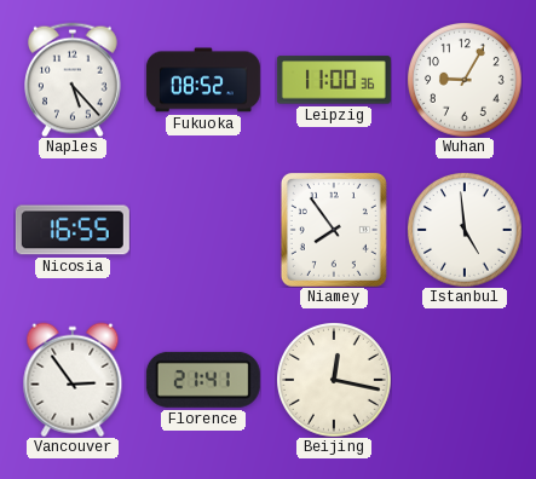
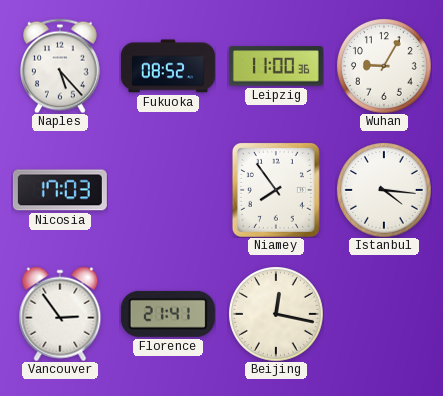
Nicosia: 16:55 -> 17:03
Istanbul: 4:59 -> 4:16
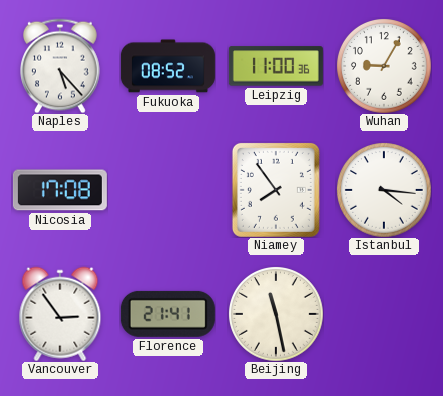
Nicosia: 17:03 -> 17:08
Beijing: 12:17 -> 11:28
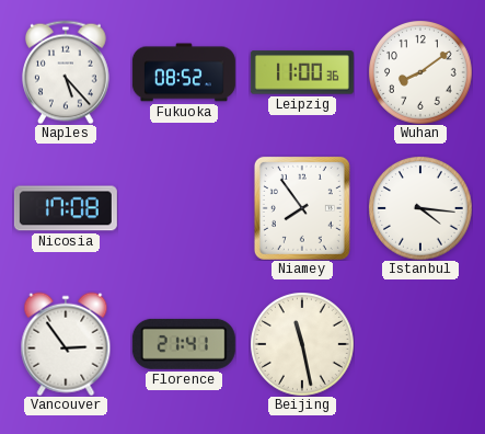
Wuhan: 9:05 -> 8:09
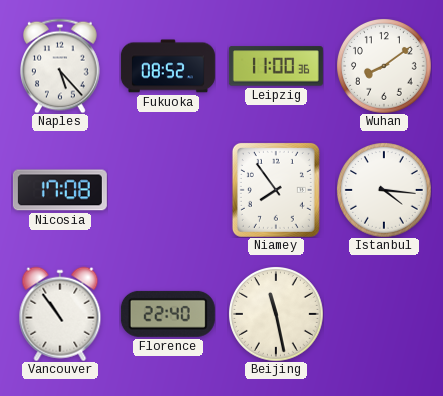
Vancouver: 2:54 -> 10:54
Florence: 21:41 -> 22:40
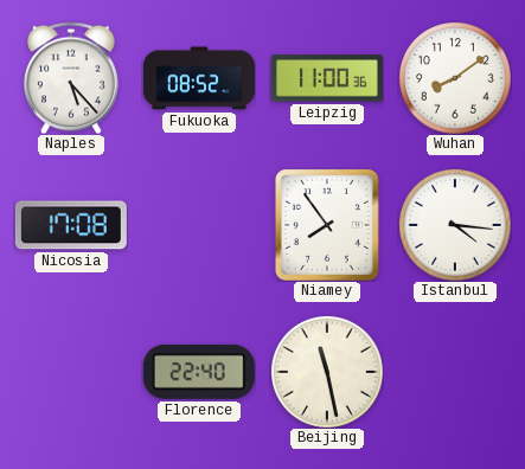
Vancouver: 10:54 -> none
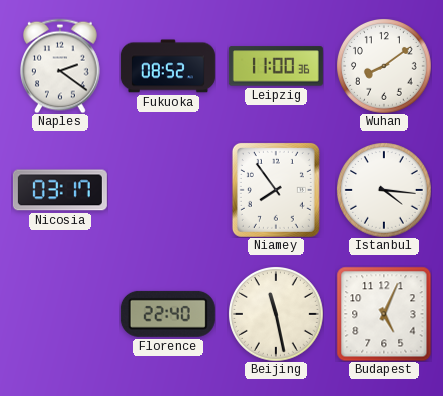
Naples: 5:23 -> 2:21
Nicosia: 17:08 -> 03:17
Budapest: none -> 5:04
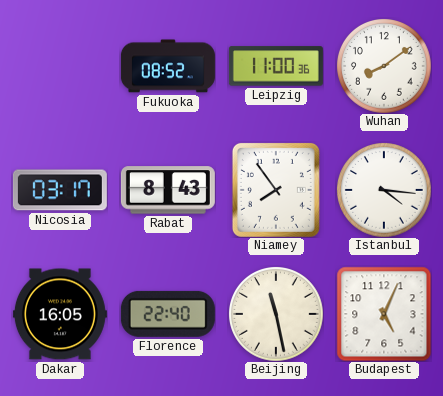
Naples: 2:21 -> none
Rabat: none -> 8:43
Dakar: none -> 16:05
